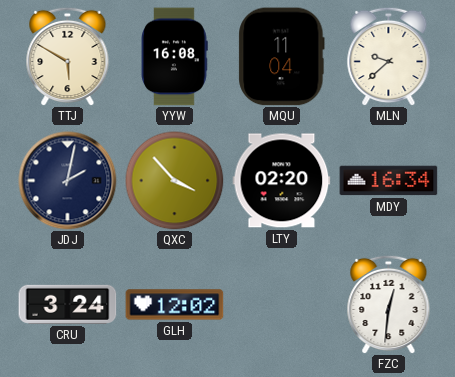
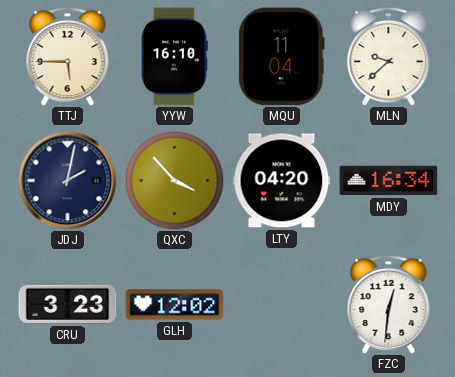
TTJ: 5:50 -> 5:45
YYW: 16:08 -> 16:10
LTY: 02:20 -> 04:20
CRU: 3:24 -> 3:23
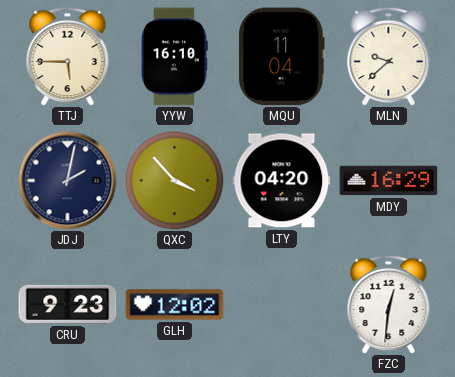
MDY: 16:34 -> 16:29
CRU: 3:23 -> 9:23
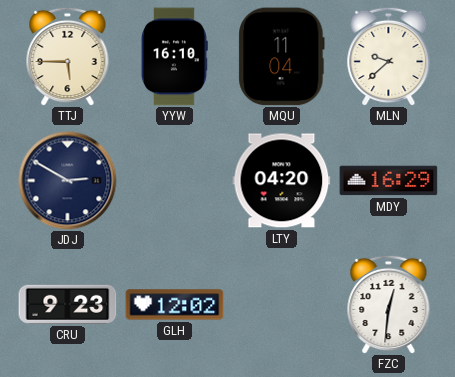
JDJ: 2:02 -> 2:50
QXC: 3:53 -> none
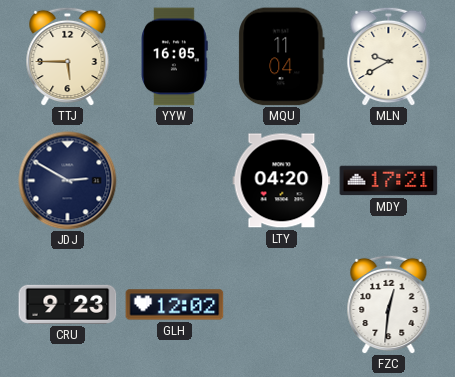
YYW: 16:10 -> 16:05
MLN: 9:38 -> 9:40
MDY: 16:29 -> 17:21
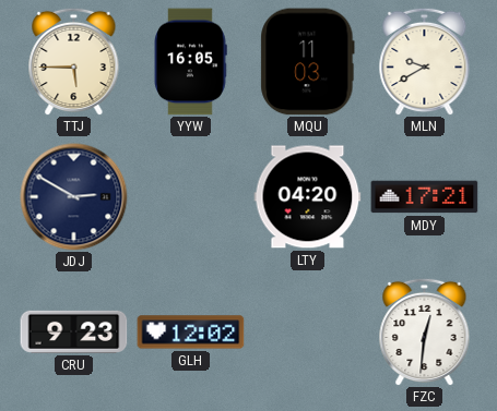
MQU: 11:04 -> 11:03
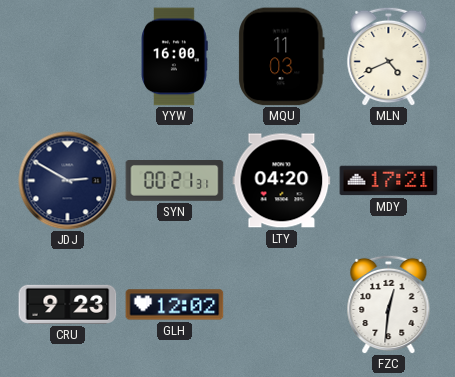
TTJ: 5:45 -> none
YYW: 16:05 -> 16:00
MLN: 9:40 -> 4:41
SYN: none -> 00:21
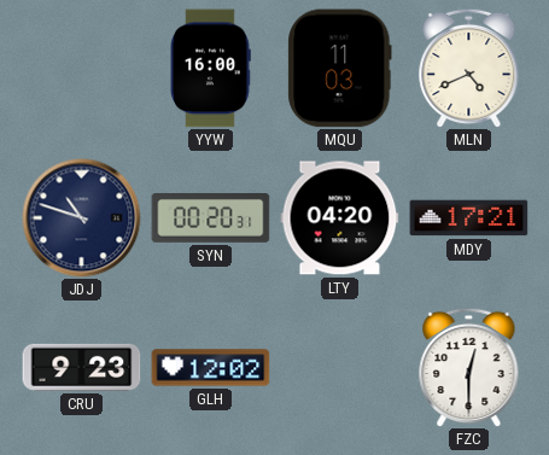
JDJ: 2:50 -> 10:48
SYN: 00:21 -> 00:20
FZC: 12:31 -> 12:30
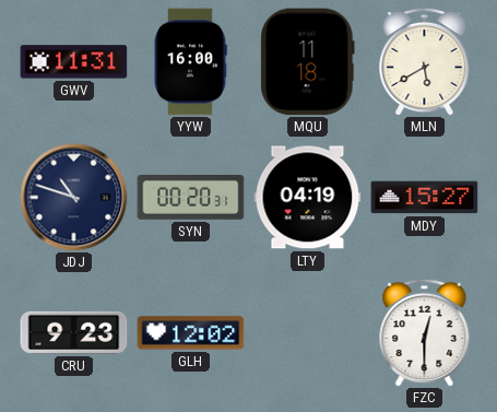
GWV: none -> 11:31
MQU: 11:03 -> 11:18
MLN: 4:41 -> 5:40
LTY: 04:20 -> 04:19
MDY: 17:21 -> 15:27
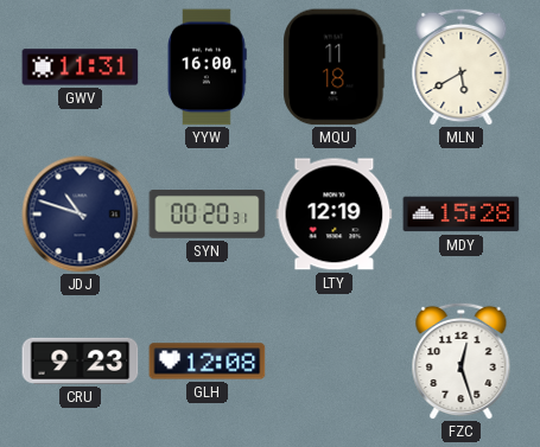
LTY: 04:19 -> 12:19
MDY: 15:27 -> 15:28
GLH: 12:02 -> 12:08
FZC: 12:30 -> 12:27
